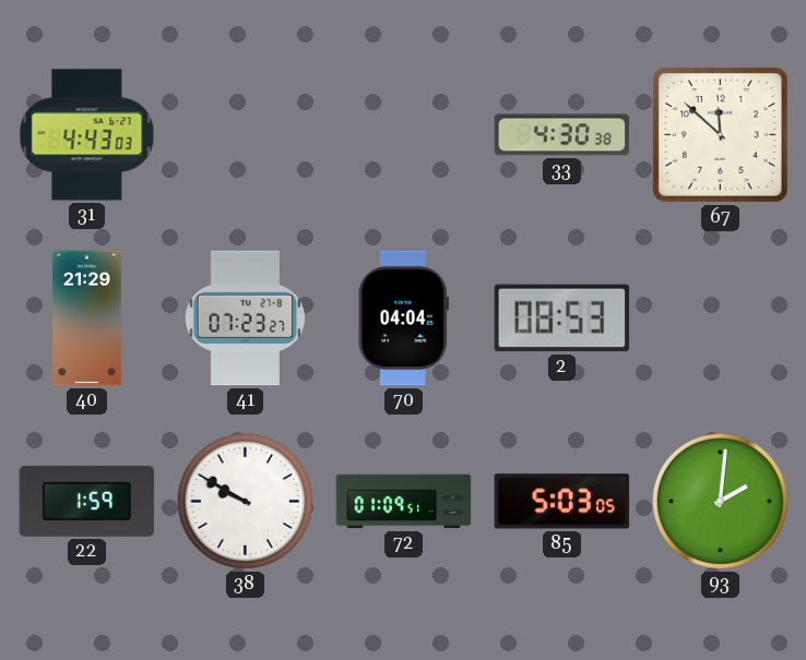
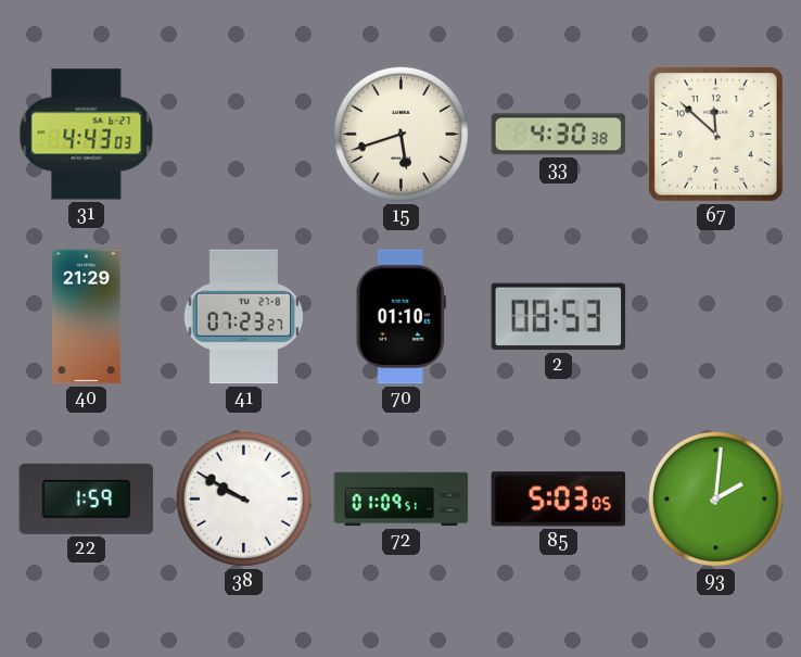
15: none -> 5:42
70: 04:04 -> 01:10
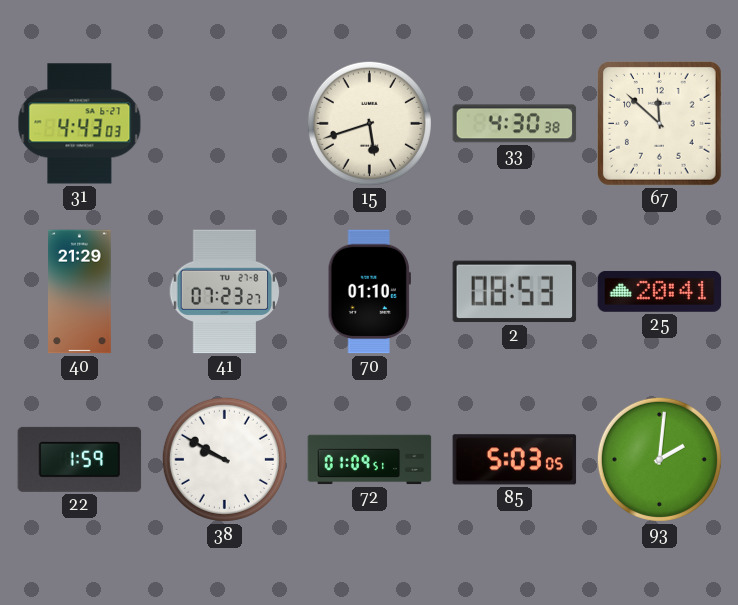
25: none -> 20:41
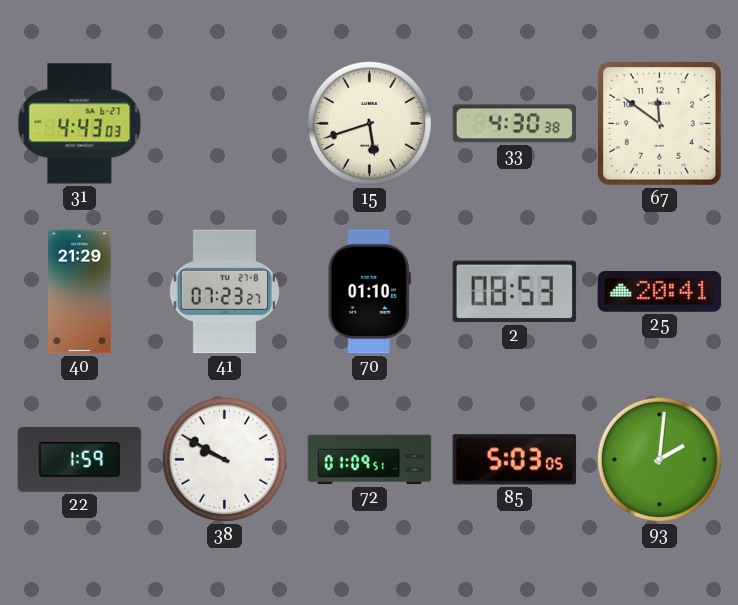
67: 11:52 -> 11:51
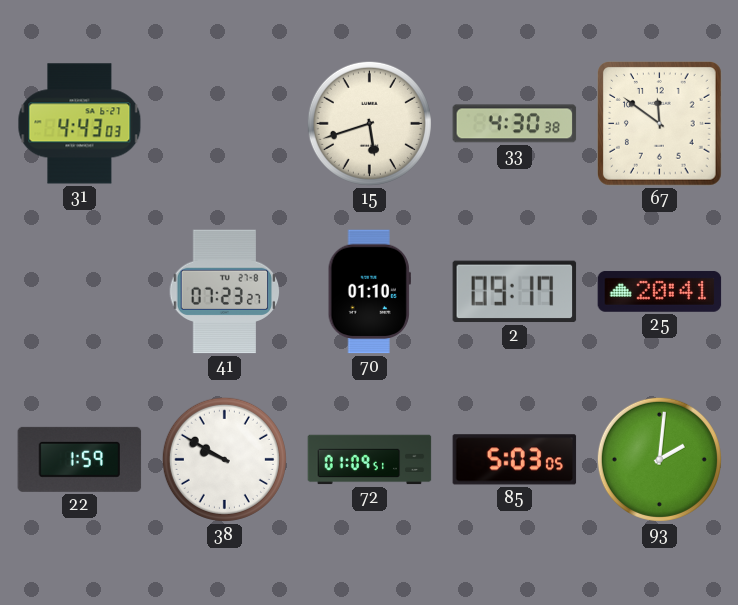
40: 21:29 -> none
2: 08:53 -> 09:17
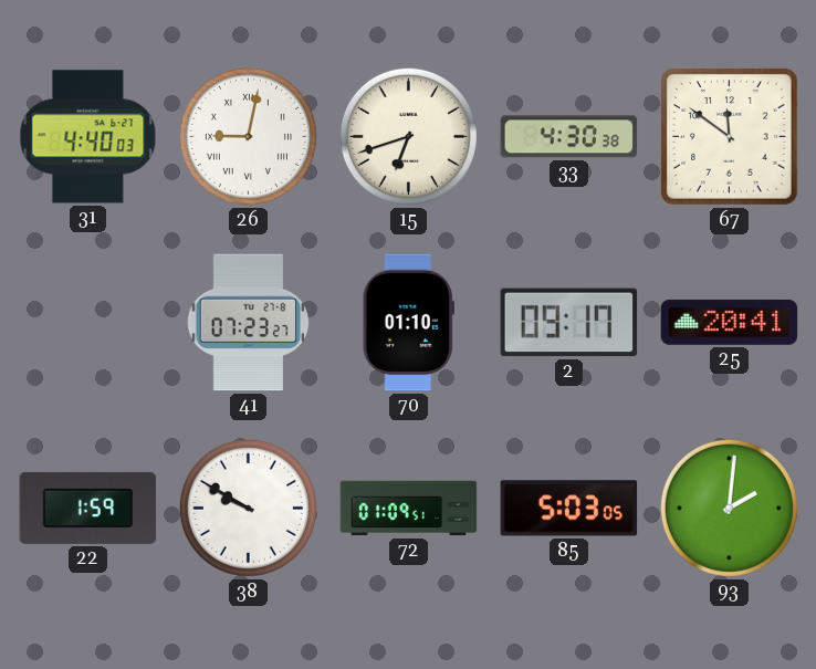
31: 4:43 -> 4:40
26: none -> 9:02
15: 5:42 -> 6:42
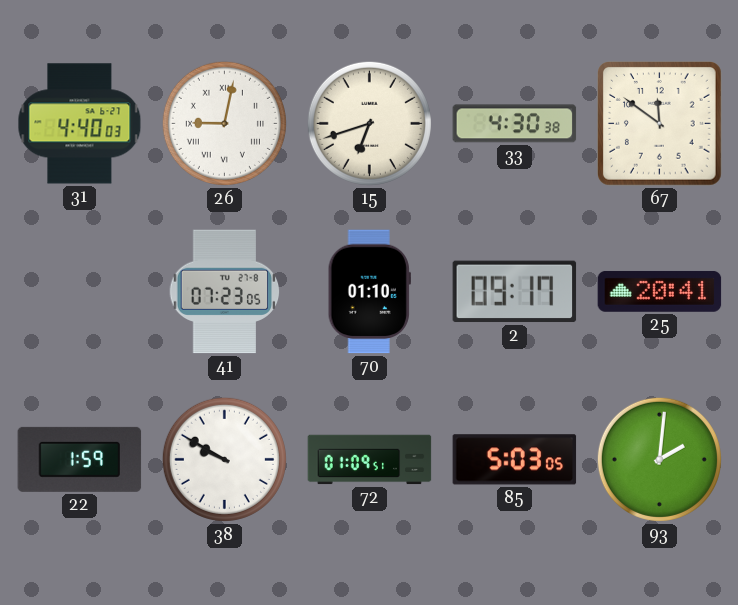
41: 07:23:27 -> 07:23:05
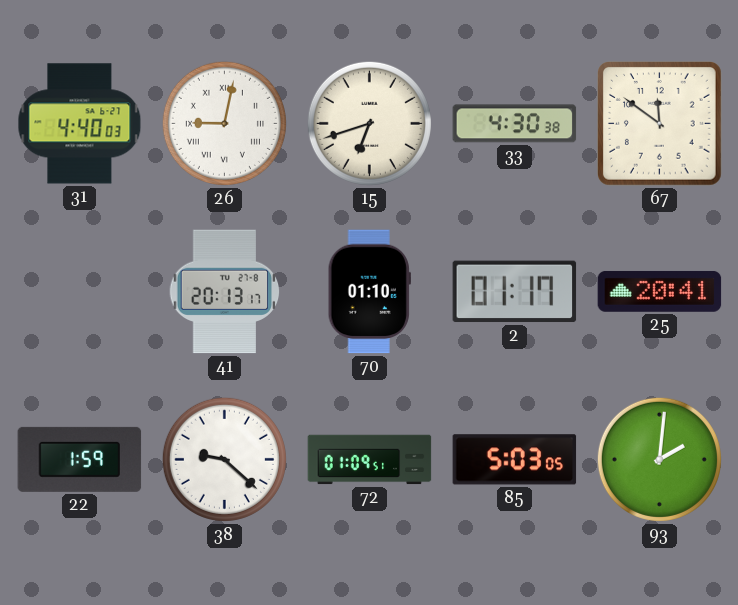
41: 07:23 -> 20:13
2: 09:17 -> 01:17
38: 9:50 -> 9:22
